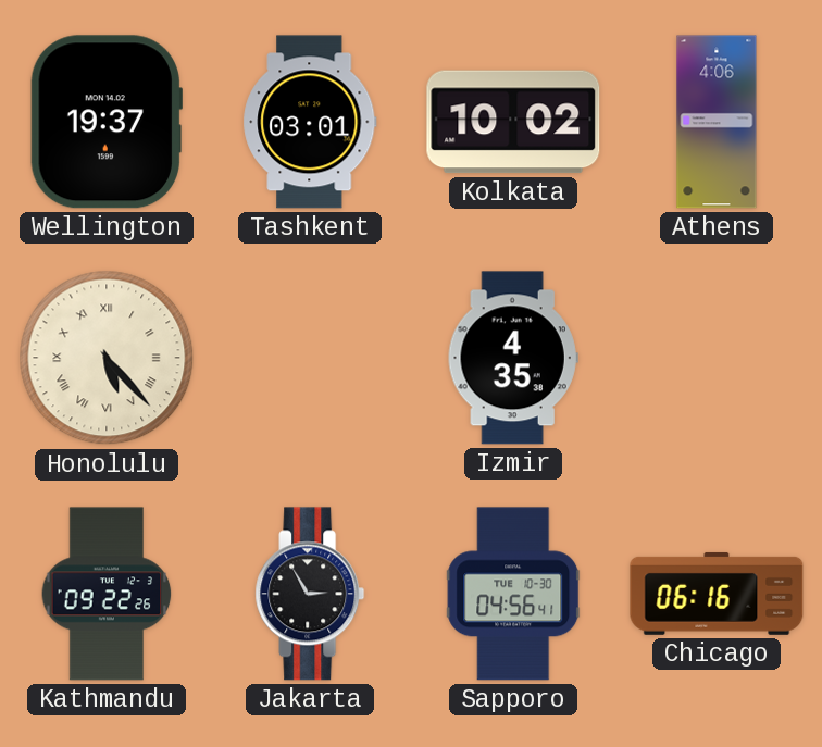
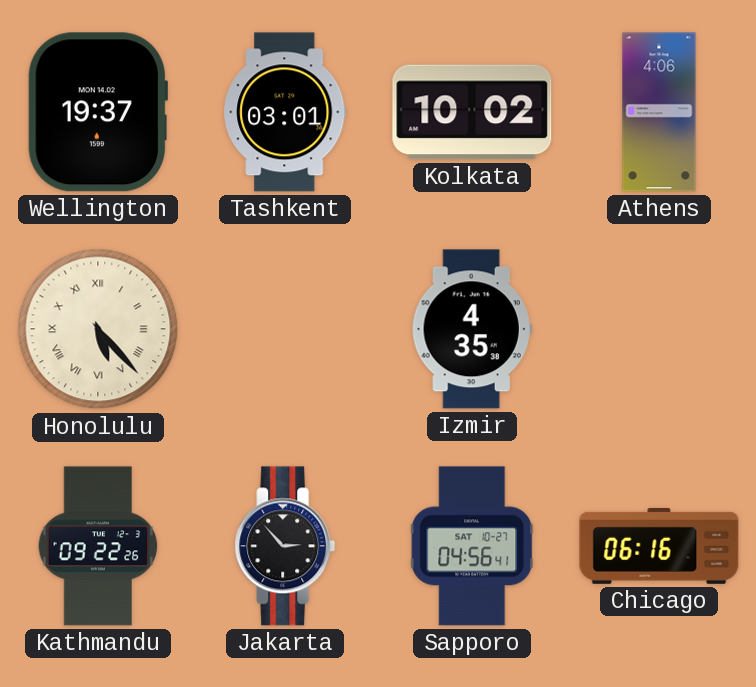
Jakarta: 2:55 -> 2:53
Sapporo date: TUE 10-30 -> SAT 10-27
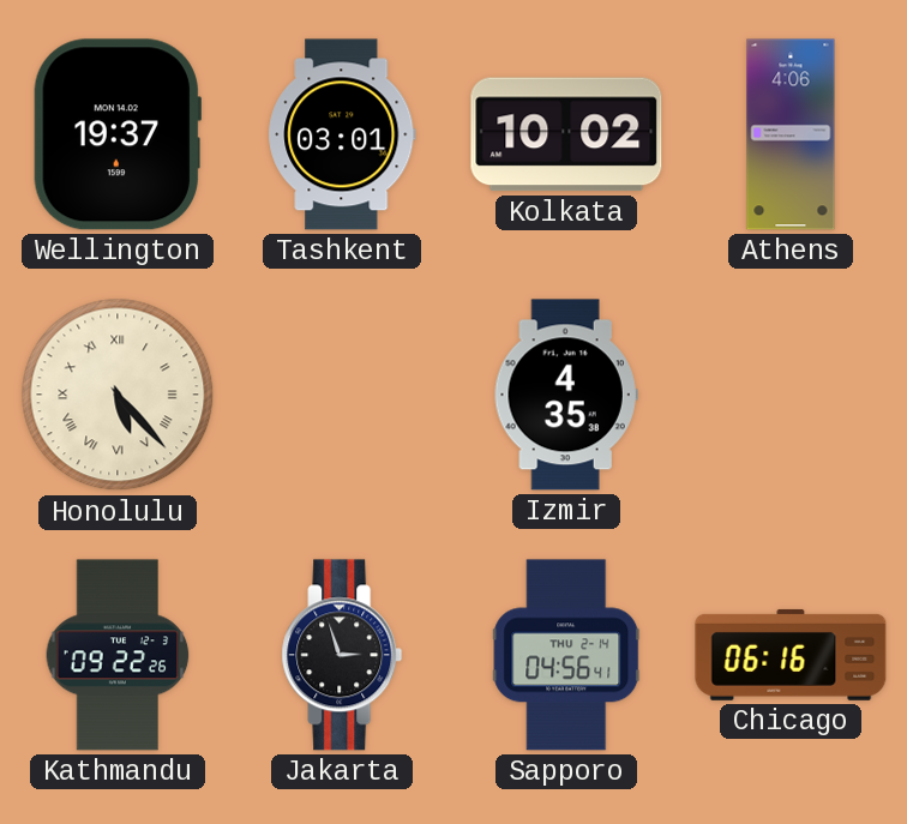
Jakarta: 2:53 -> 2:57
Sapporo date: SAT 10-27 -> THU 2-14
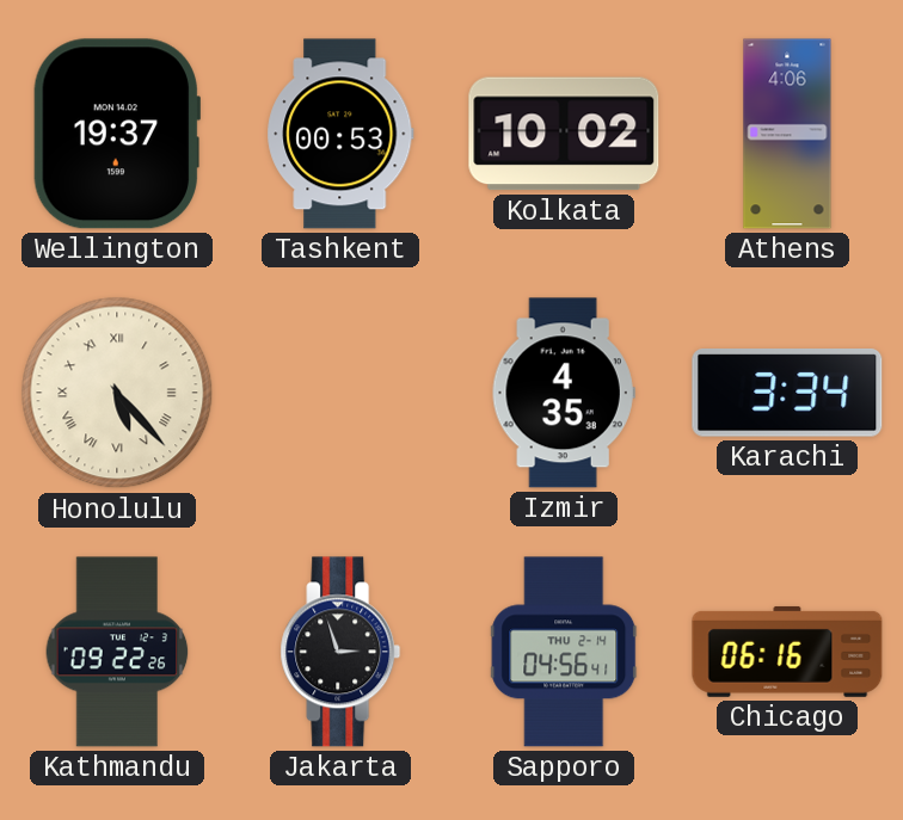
Tashkent: 03:01 -> 00:53
Karachi: none -> 3:34
